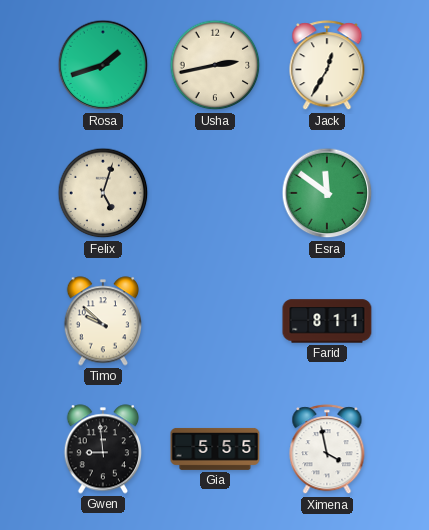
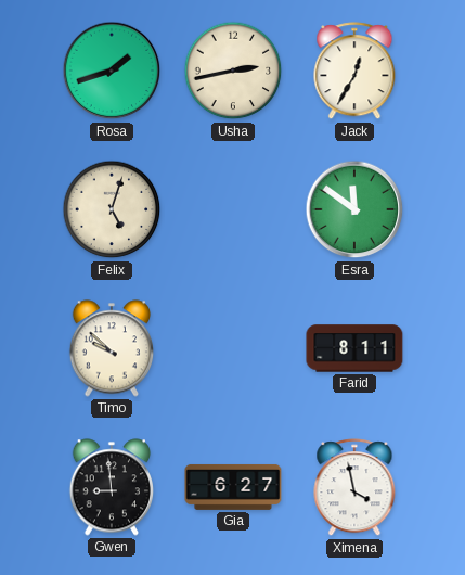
Gia: 5:55 -> 6:27
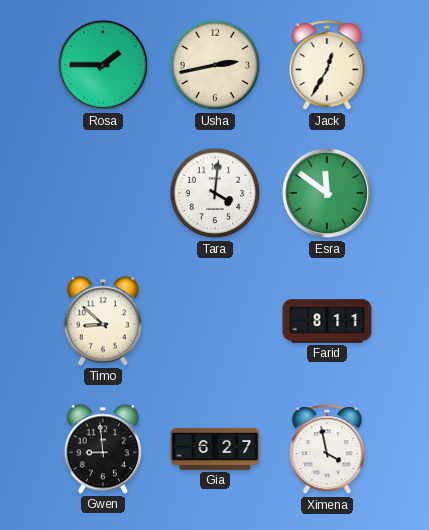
Rosa: 1:42 -> 1:45
Felix: 5:03 -> none
Tara: none -> 4:01
Timo: 9:52 -> 8:52
